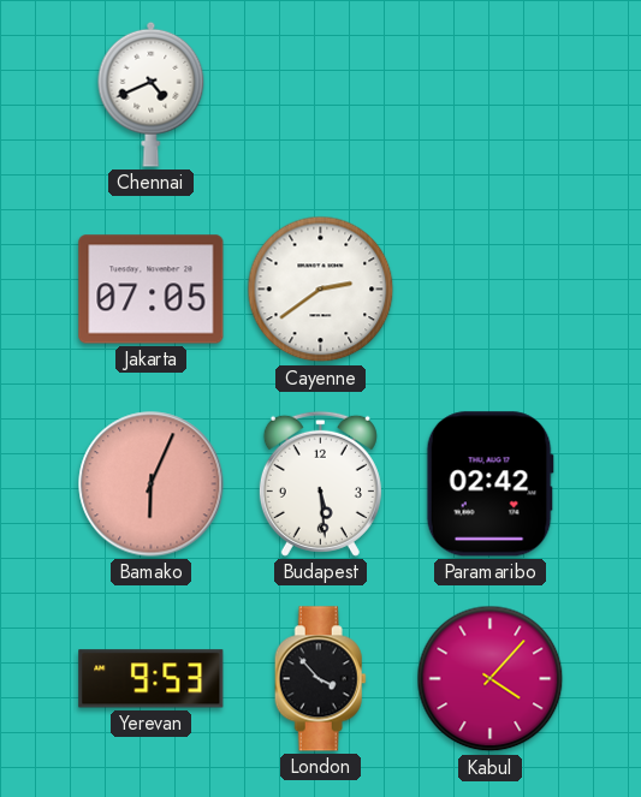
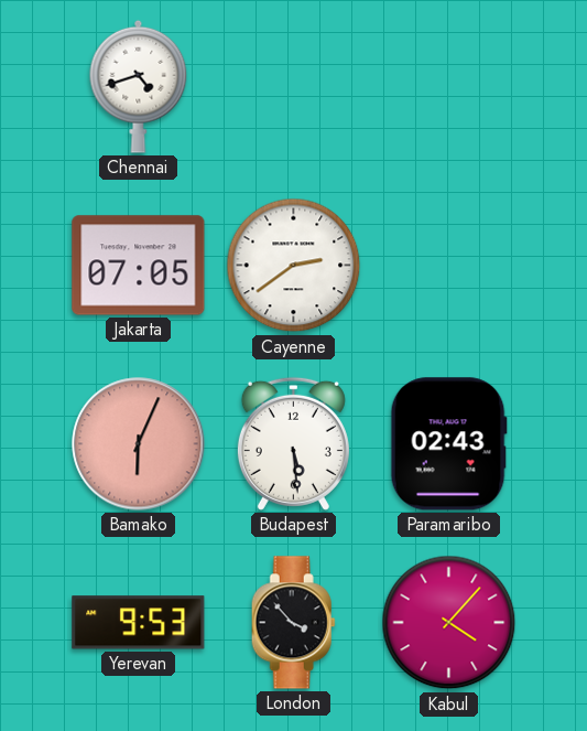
Chennai: 4:41 -> 4:42
Paramaribo: 02:42 -> 02:43
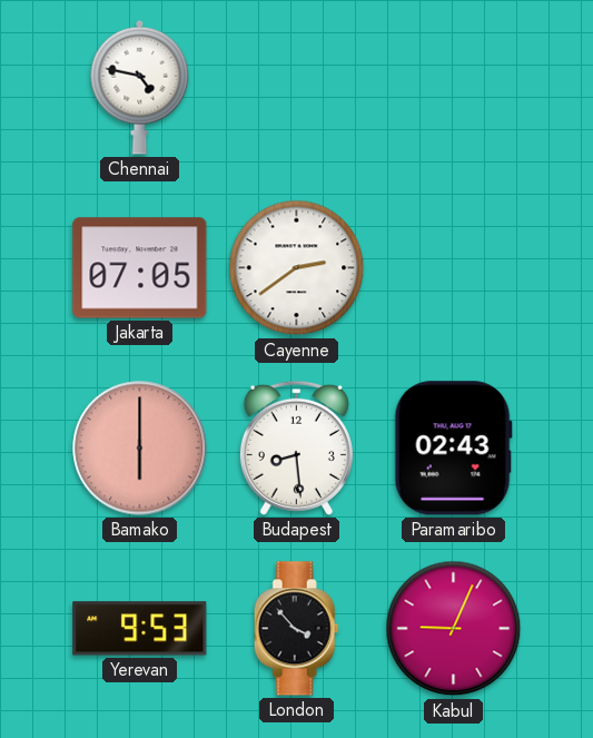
Chennai: 4:42 -> 4:47
Bamako: 6:04 -> 6:00
Budapest: 5:29 -> 8:29
Kabul: 4:07 -> 9:04
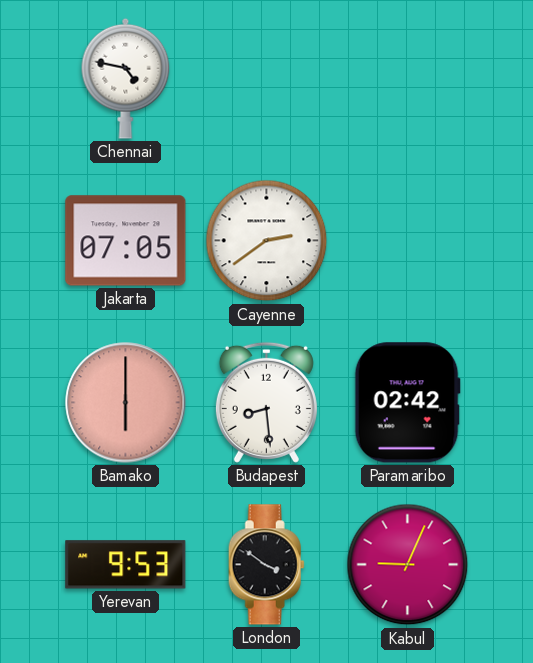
Paramaribo: 02:43 -> 02:42
London: 3:53 -> 3:51
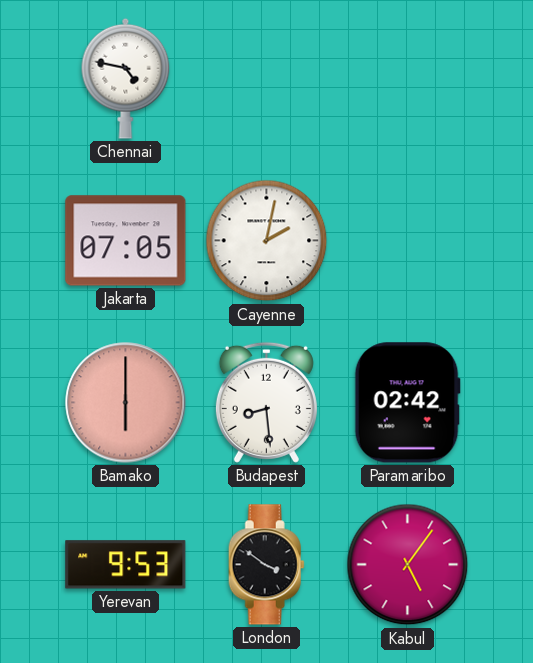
Cayenne: 2:39 -> 2:02
Kabul: 9:04 -> 5:06
